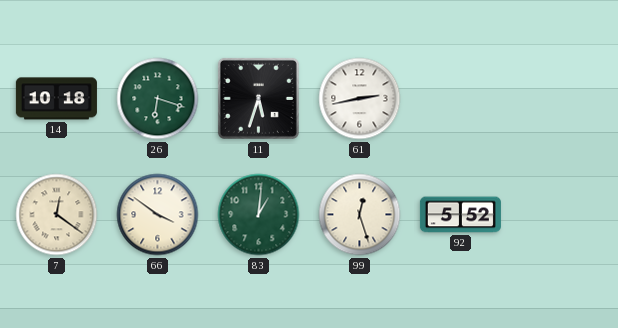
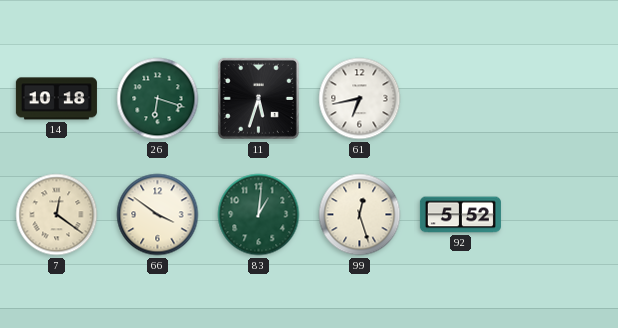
61: 2:43 -> 6:43
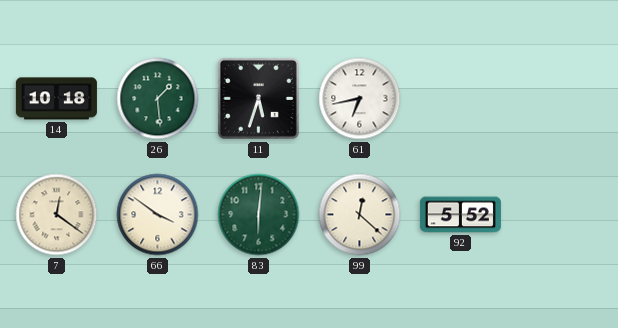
26: 6:18 -> 1:29
83: 1:01 -> 6:01
99: 12:27 -> 12:22
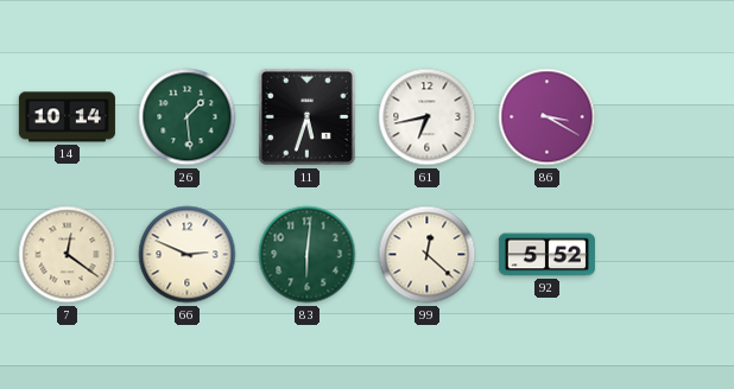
14: 10:18 -> 10:14
86: none -> 3:20
66: 3:51 -> 2:49
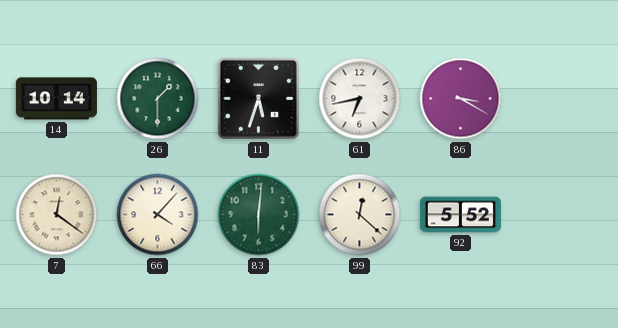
26: 1:29 -> 1:30
66: 2:49 -> 4:07
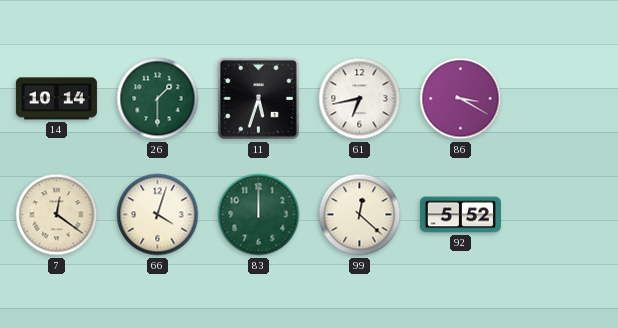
66: 4:07 -> 4:03
83: 6:01 -> 12:00
